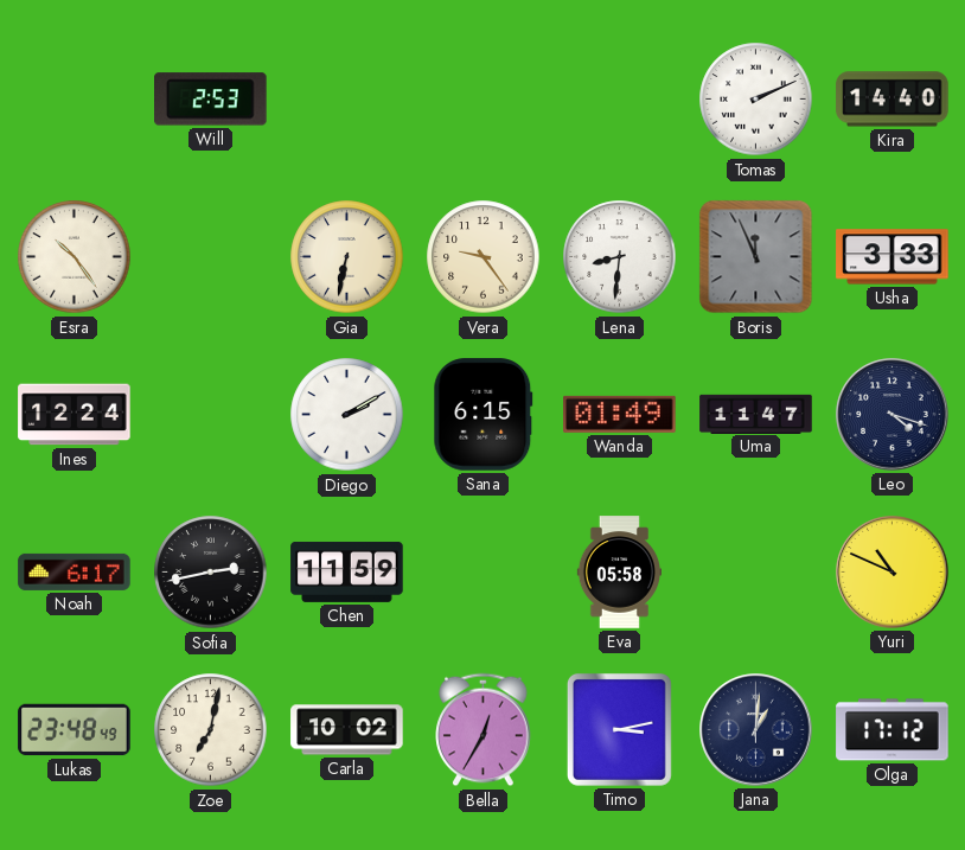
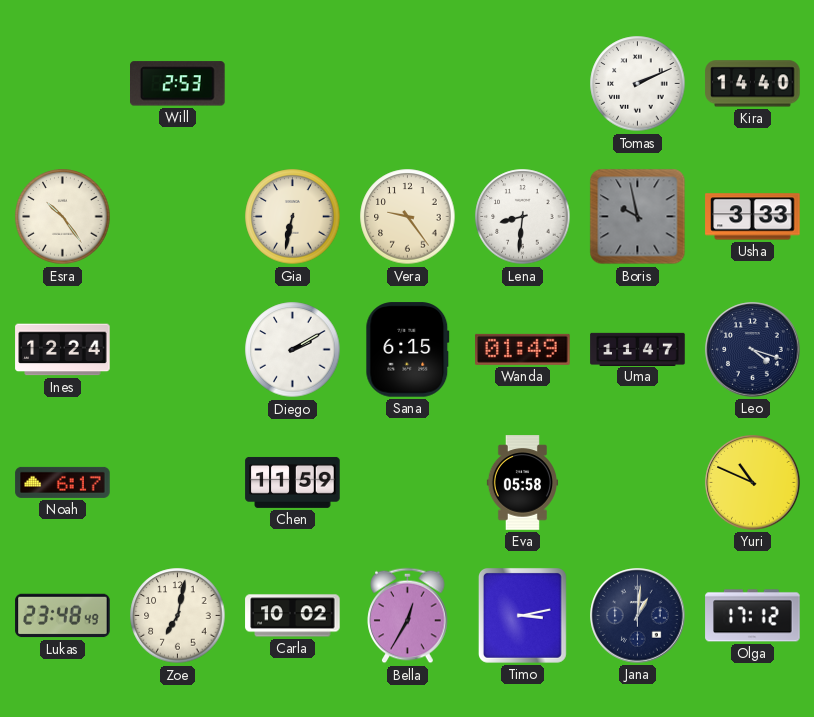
Boris: 11:56 -> 9:58
Sofia: 2:43 -> none
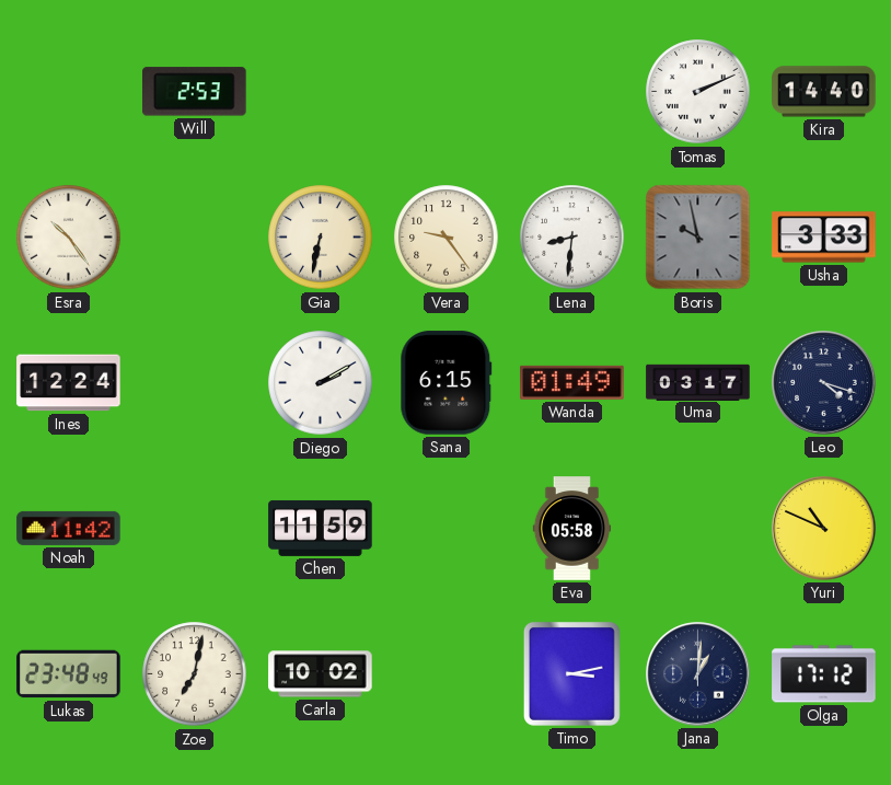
Uma: 11:47 -> 03:17
Noah: 6:17 -> 11:42
Bella: 12:35 -> none
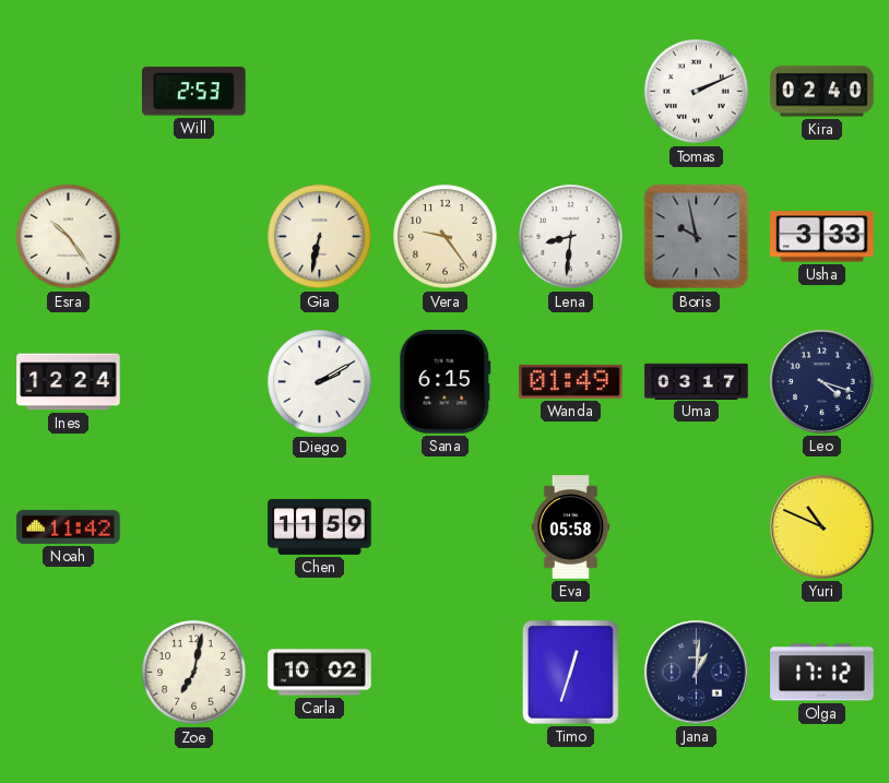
Kira: 14:40 -> 02:40
Lukas: 23:48 -> none
Timo: 3:13 -> 12:33
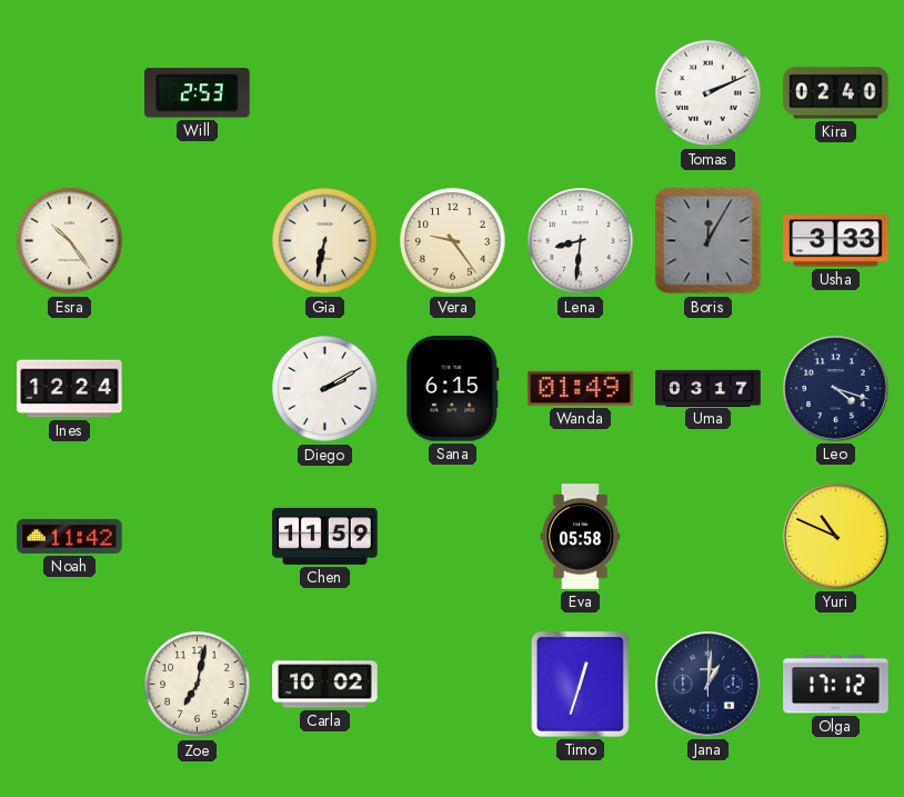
Boris: 9:58 -> 12:05
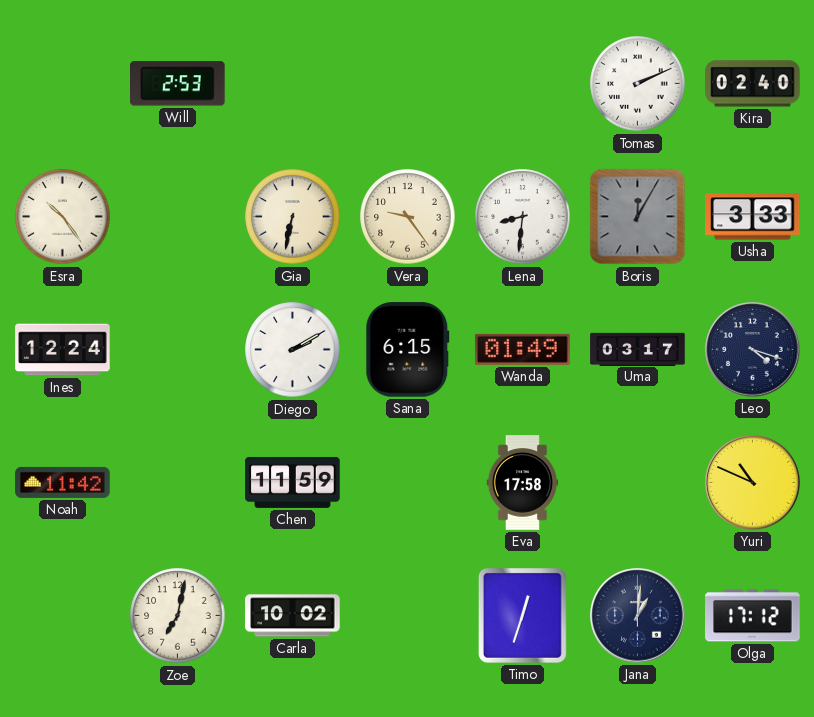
Eva: 05:58 -> 17:58
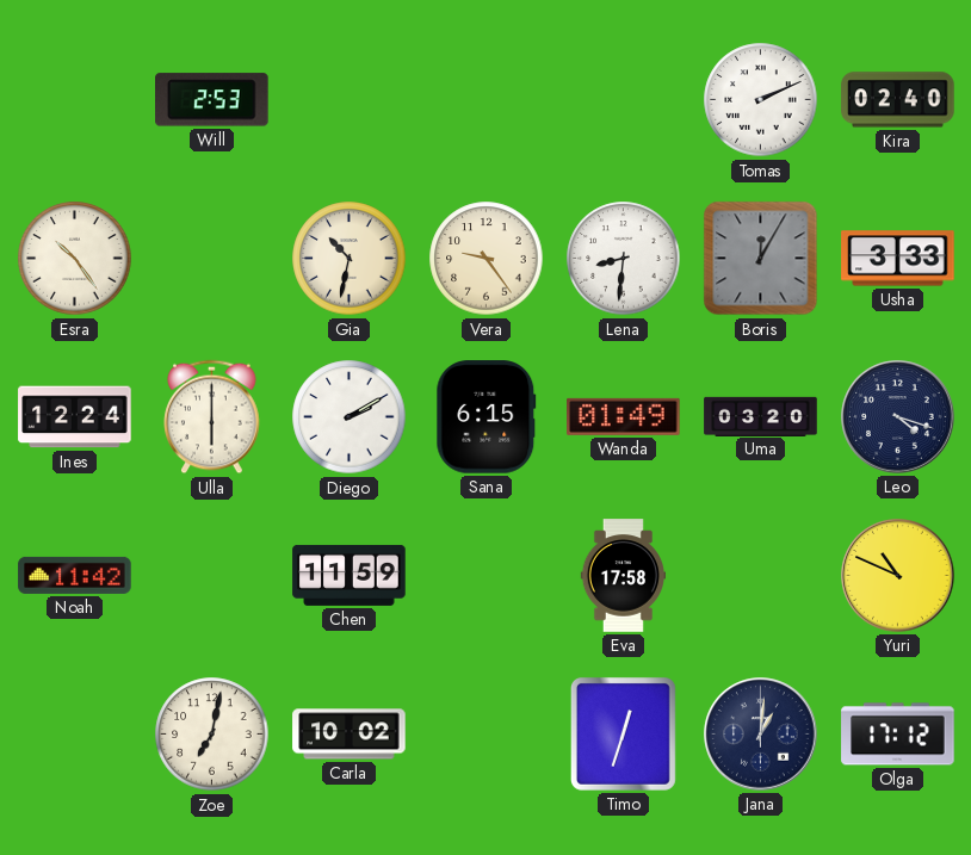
Gia: 6:32 -> 10:32
Ulla: none -> 6:00
Uma: 03:17 -> 03:20
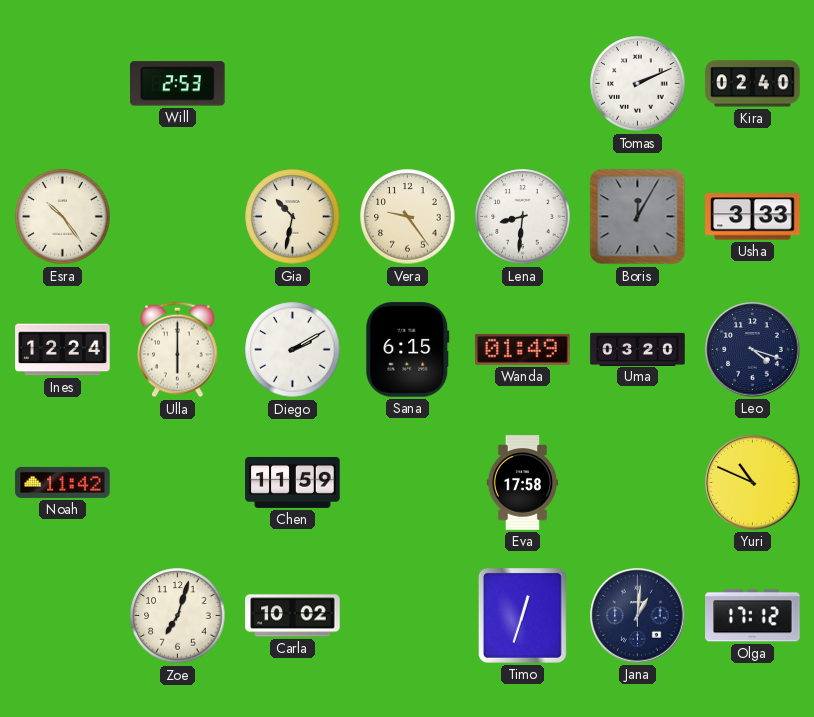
Zoe: 7:02 -> 7:03
